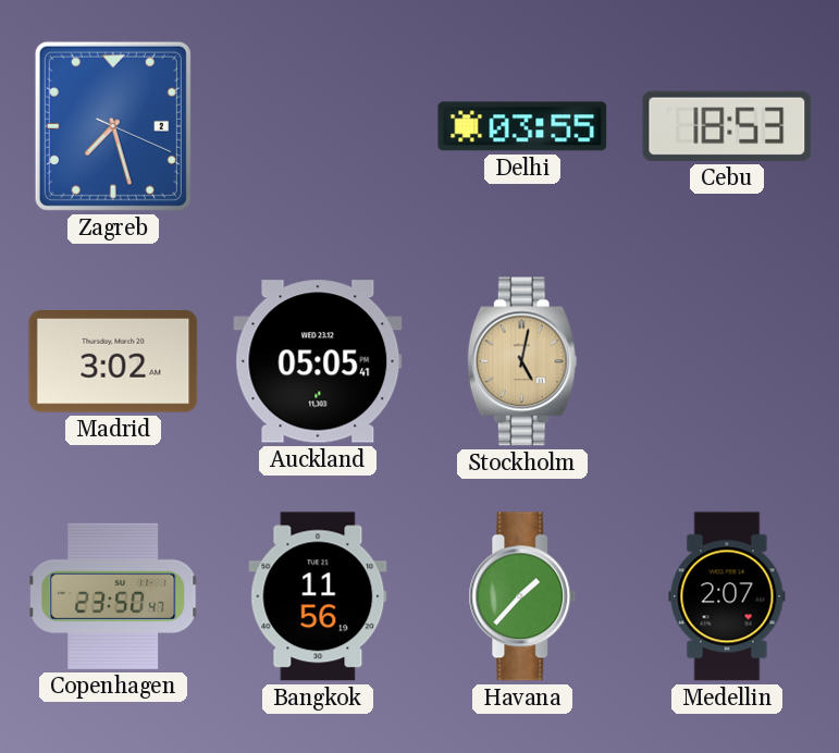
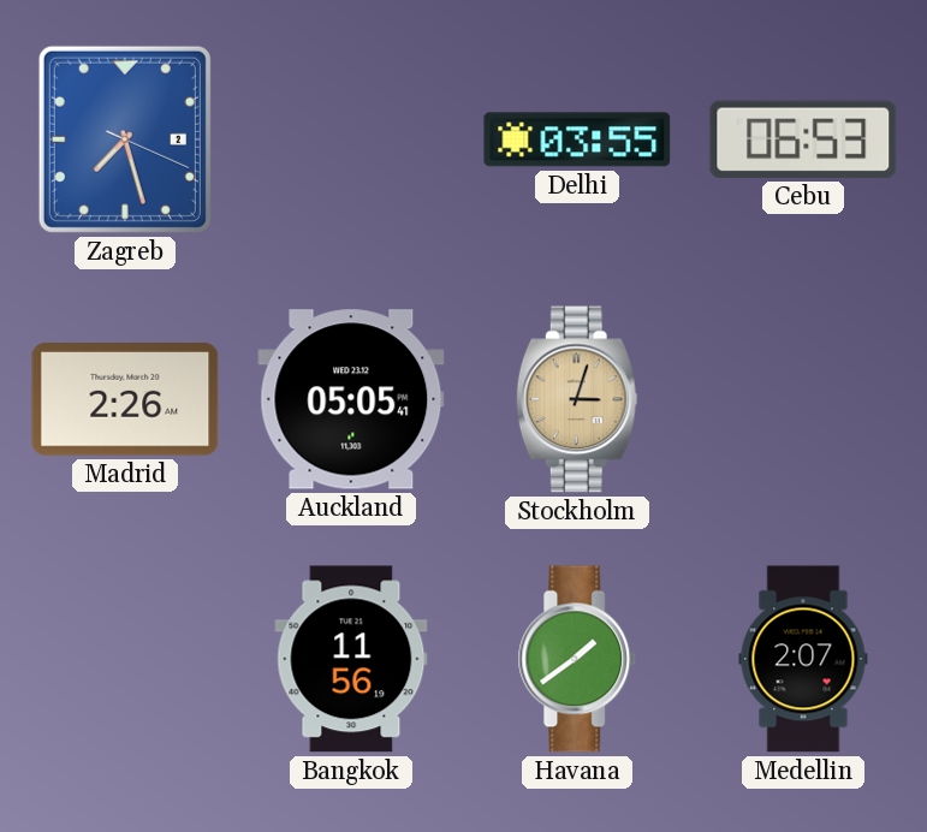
Cebu: 18:53 -> 06:53
Madrid: 3:02 -> 2:26
Stockholm: 5:02 -> 3:03
Copenhagen: 23:50 -> none
Havana: 1:37 -> 1:39
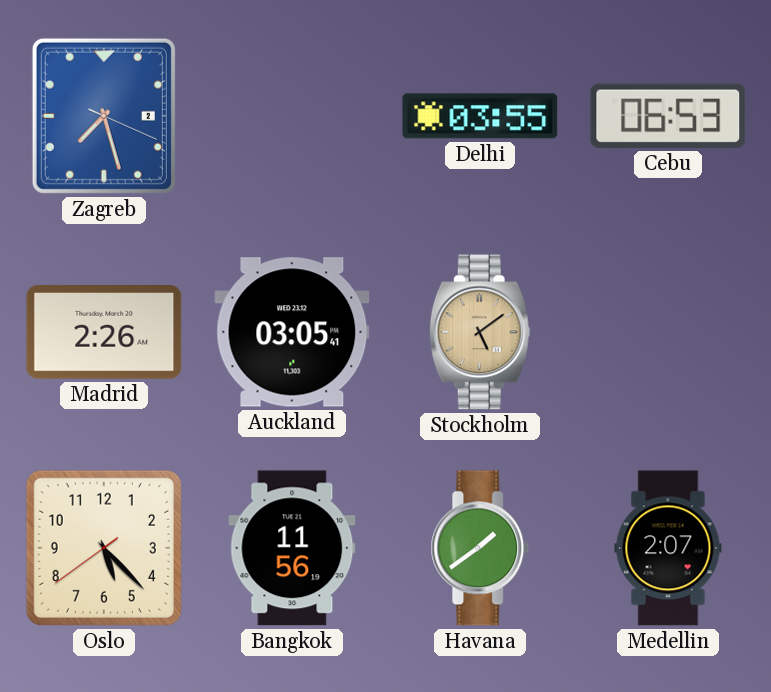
Auckland: 05:05 -> 03:05
Stockholm: 3:03 -> 5:09
Oslo: none -> 5:22
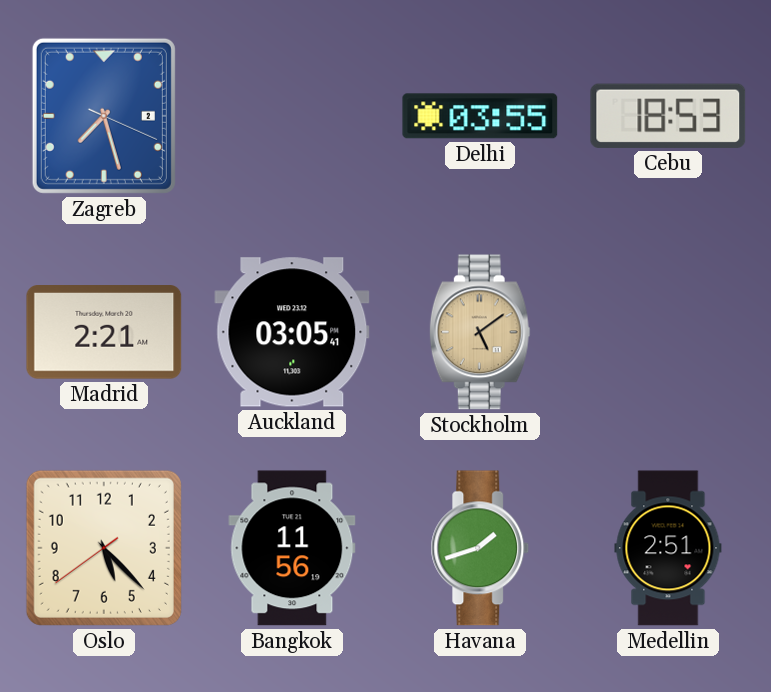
Cebu: 06:53 -> 18:53
Madrid: 2:26 -> 2:21
Havana: 1:39 -> 1:42
Medellin: 2:07 -> 2:51
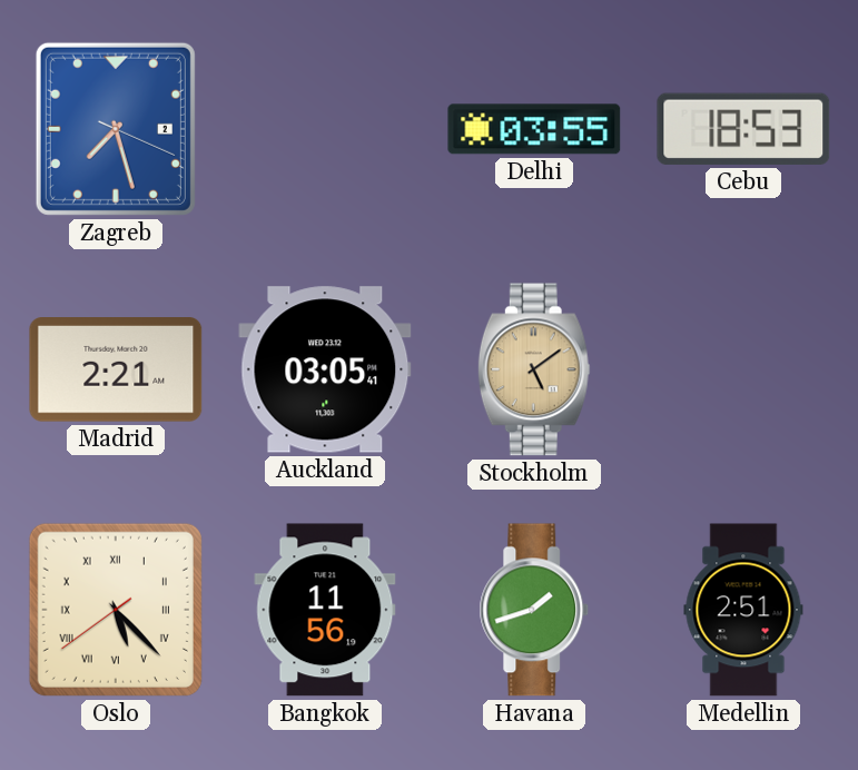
Oslo numerals: Arabic -> Roman
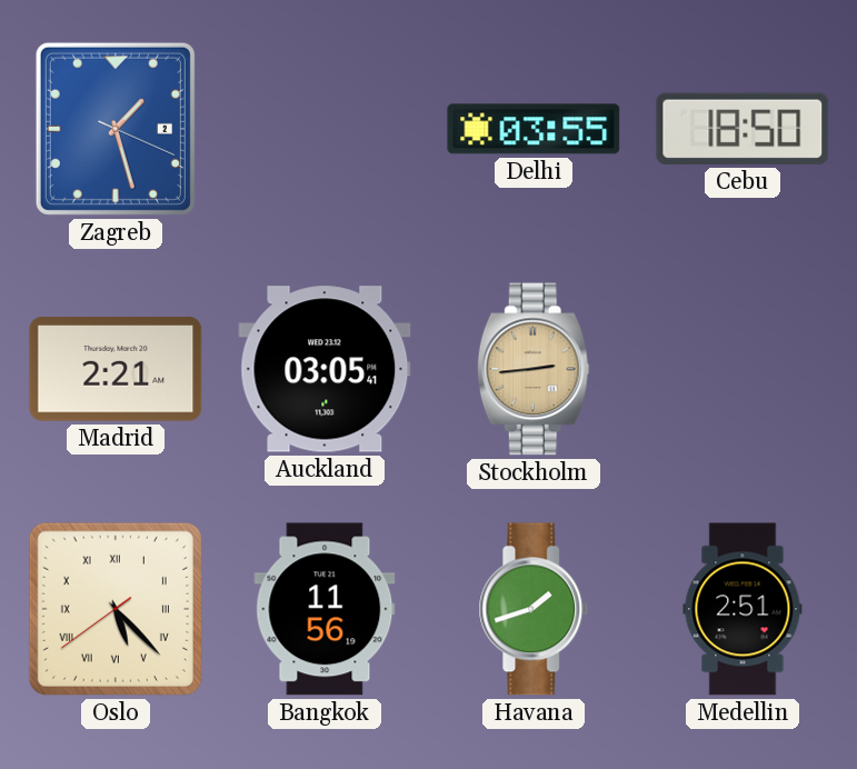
Zagreb: 7:27 -> 1:27
Cebu: 18:53 -> 18:50
Stockholm: 5:09 -> 2:44
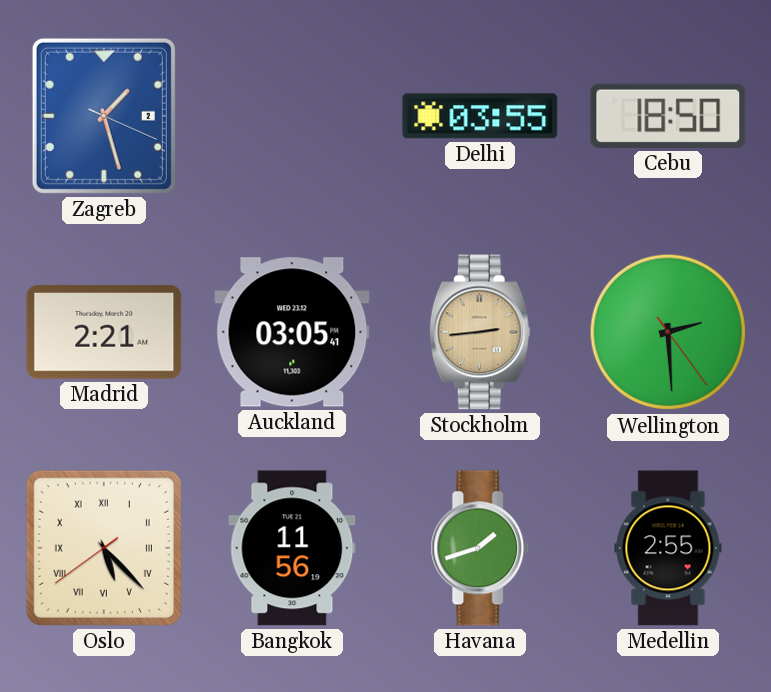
Wellington: none -> 2:29
Medellin: 2:51 -> 2:55
